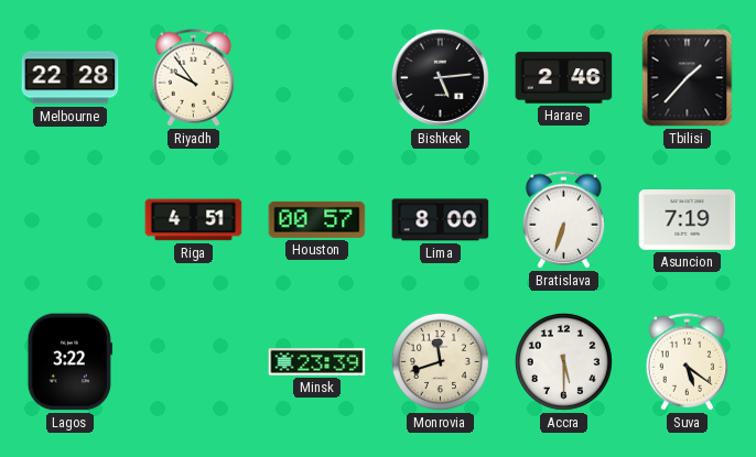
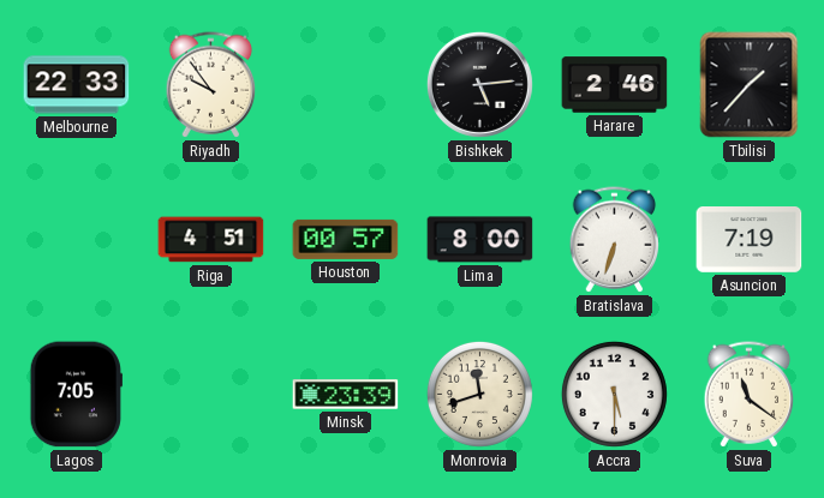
Melbourne: 22:28 -> 22:33
Lagos: 3:22 -> 7:05
Suva: 5:21 -> 11:21
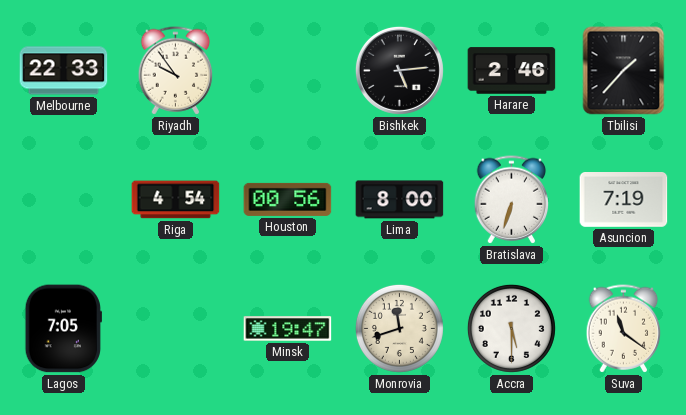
Riga: 4:51 -> 4:54
Houston: 00:57 -> 00:56
Minsk: 23:39 -> 19:47
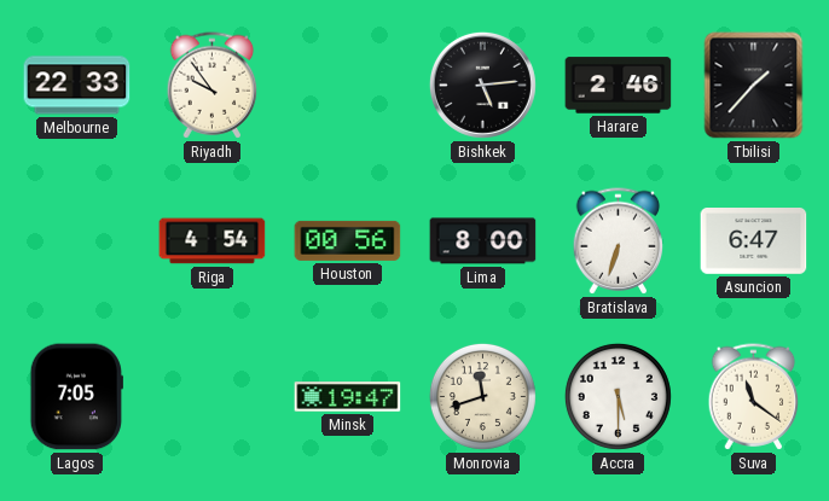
Asuncion: 7:19 -> 6:47
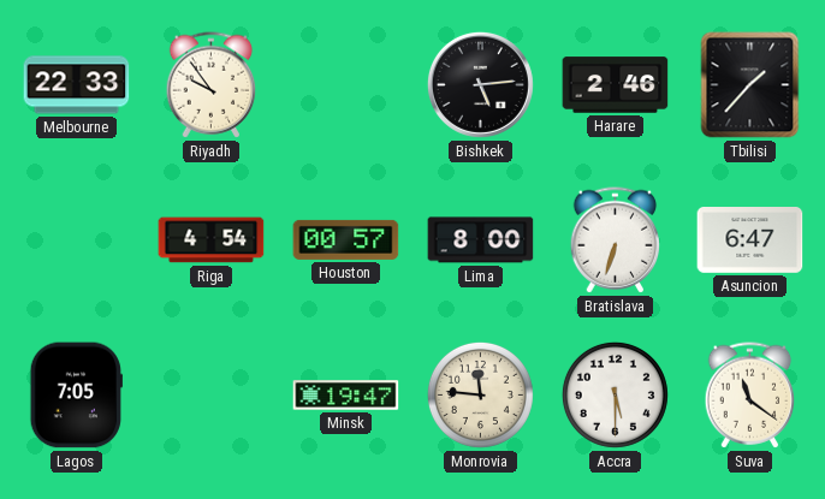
Houston: 00:56 -> 00:57
Monrovia: 11:42 -> 11:46
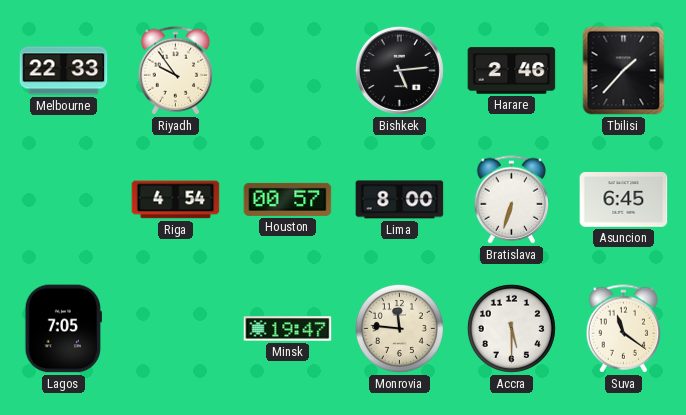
Asuncion: 6:47 -> 6:45
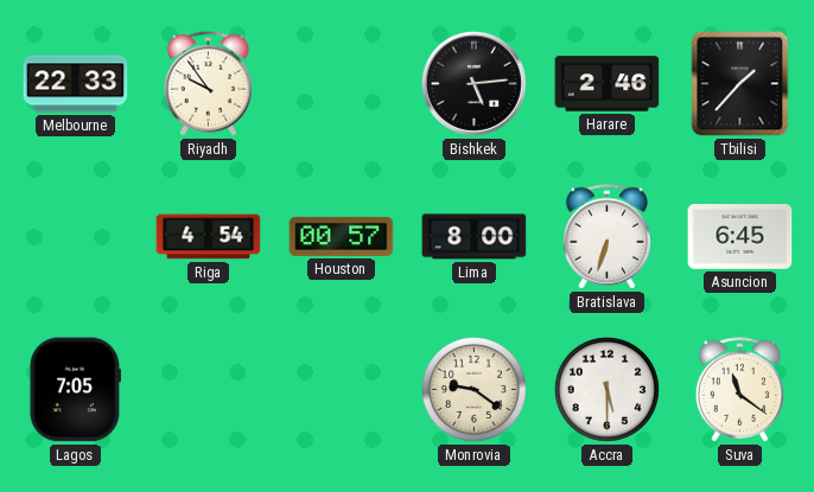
Minsk: 19:47 -> none
Monrovia: 11:46 -> 9:21
